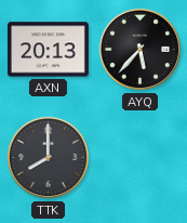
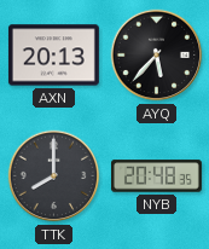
NYB: none -> 20:48
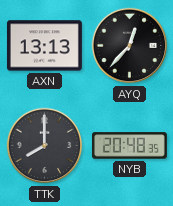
AXN: 20:13 -> 13:13
AYQ: 5:37 -> 12:37
